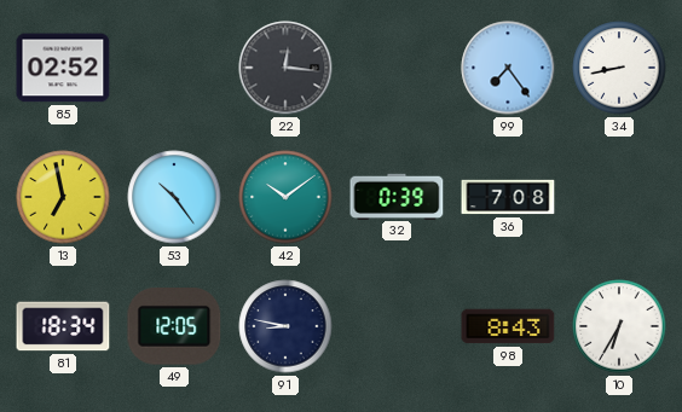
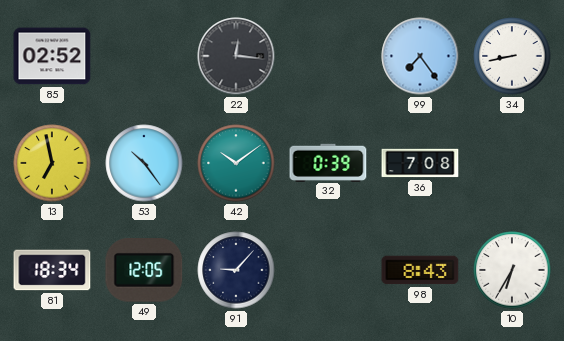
91: 8:47 -> 9:07
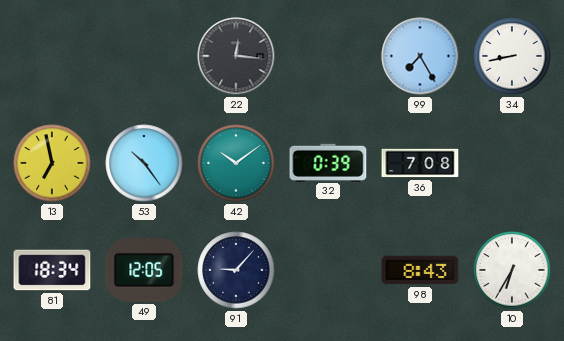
85: 02:52 -> none
99: 7:24 -> 7:25
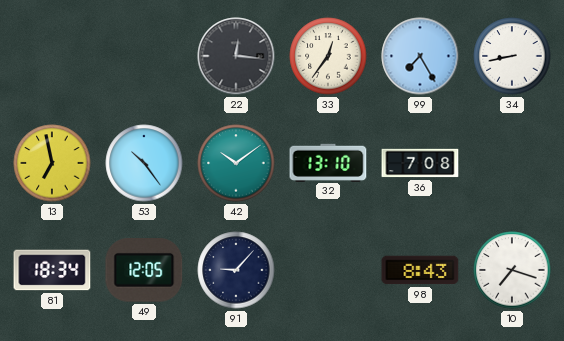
33: none -> 12:36
32: 0:39 -> 13:10
10: 6:35 -> 7:18
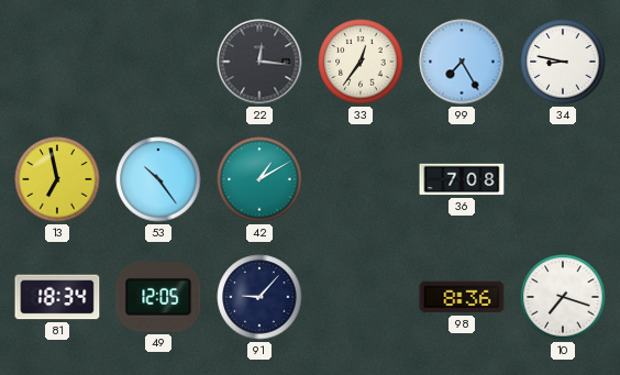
34: 8:43 -> 8:47
42: 10:09 -> 1:10
32: 13:10 -> none
98: 8:43 -> 8:36
